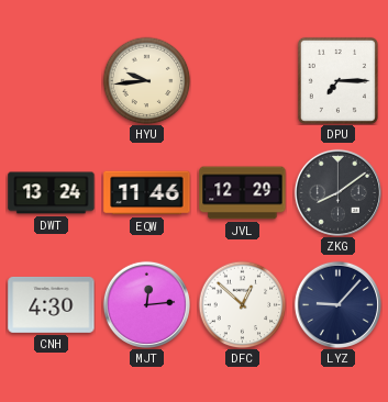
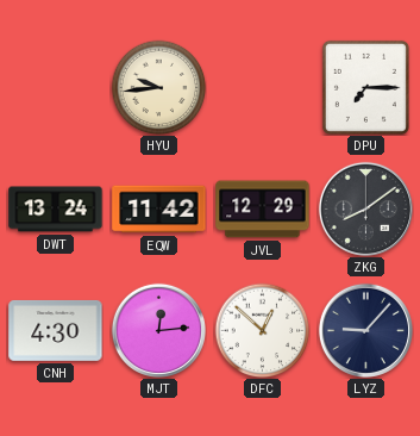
EQW: 11:46 -> 11:42
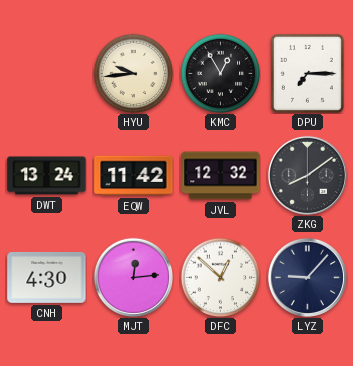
KMC: none -> 12:55
JVL: 12:29 -> 12:32
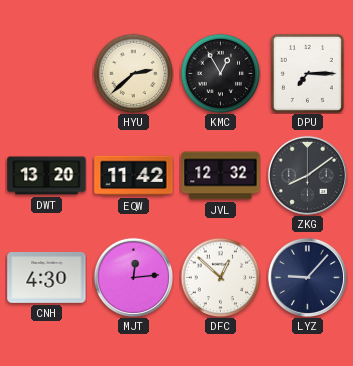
HYU: 9:44 -> 2:38
DWT: 13:24 -> 13:20
